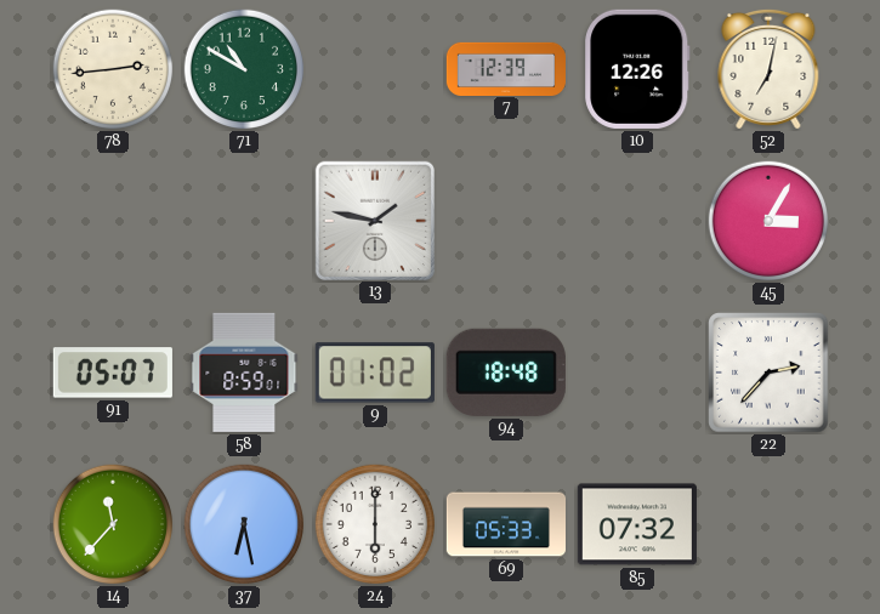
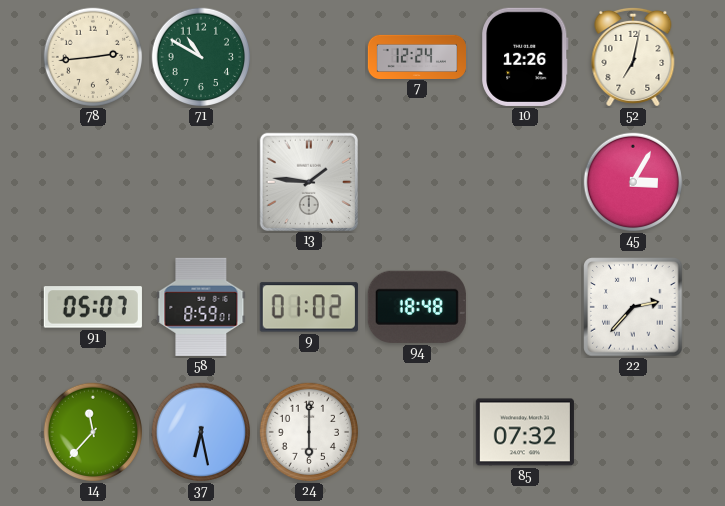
7: 12:39 -> 12:24
13: 1:47 -> 1:46
69: 05:33 -> none
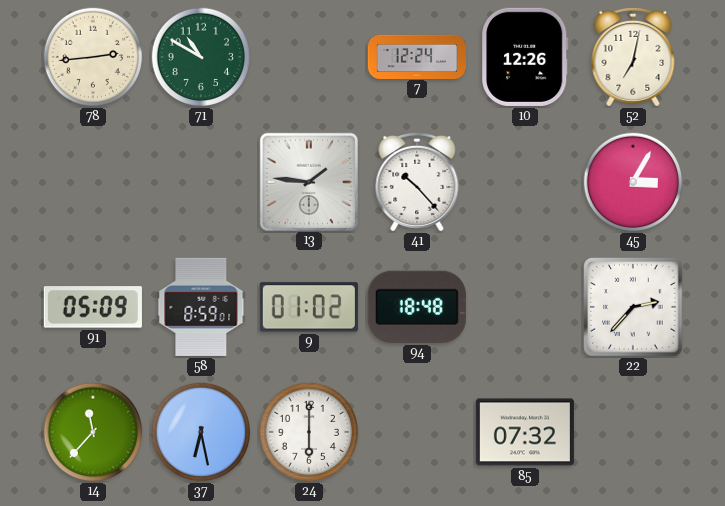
41: none -> 10:23
91: 05:07 -> 05:09
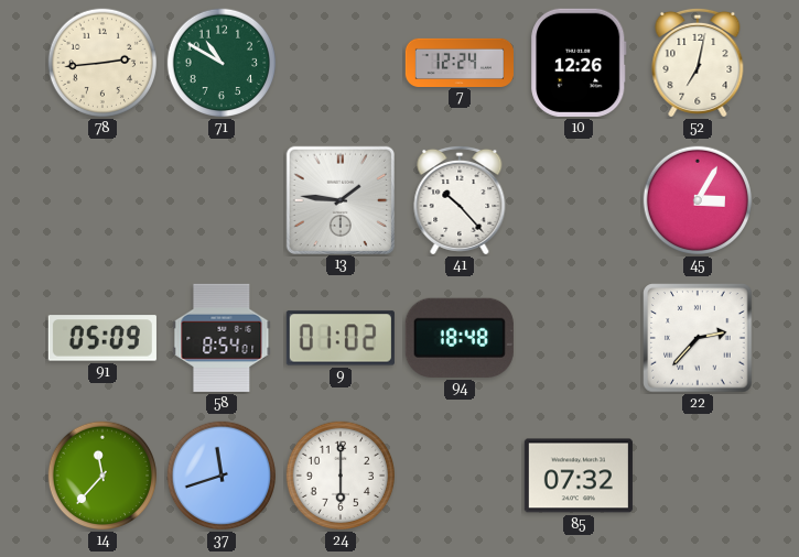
58: 8:59 -> 8:54
37: 6:28 -> 11:42
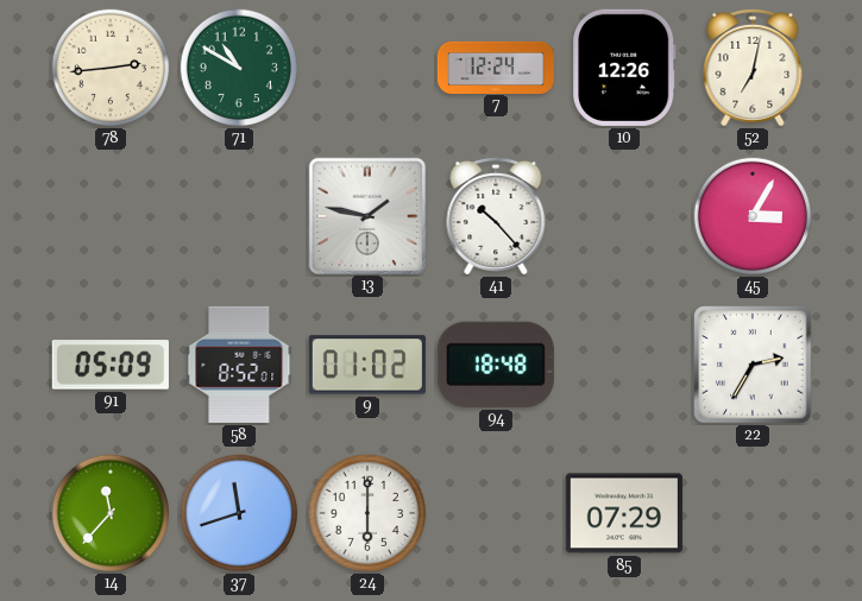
13: 1:46 -> 1:47
58: 8:54 -> 8:52
22: 2:37 -> 2:35
85: 07:32 -> 07:29
